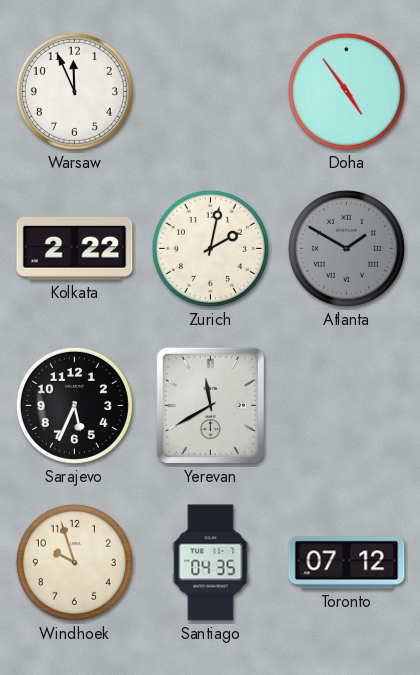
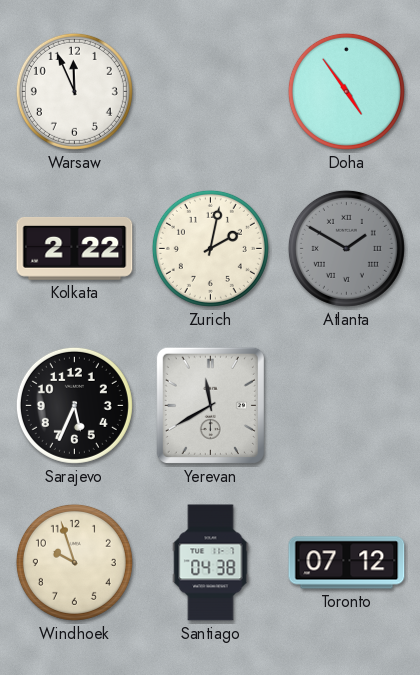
Santiago: 04:35 -> 04:38
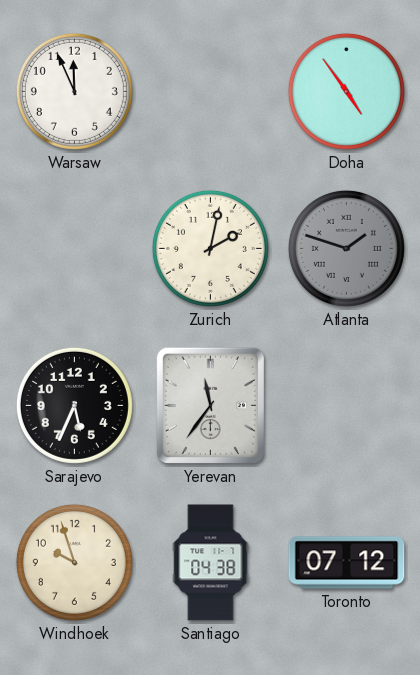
Kolkata: 2:22 -> none
Atlanta: 1:50 -> 1:48
Yerevan: 11:40 -> 11:36
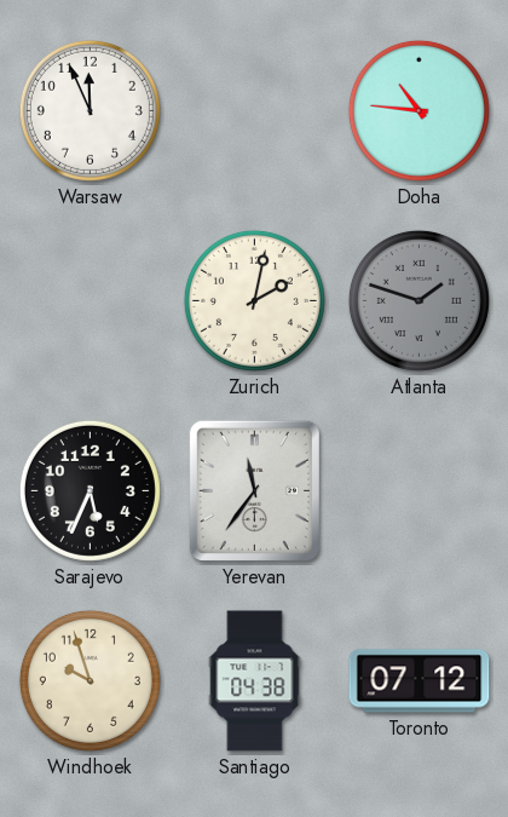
Doha: 4:54 -> 10:46
